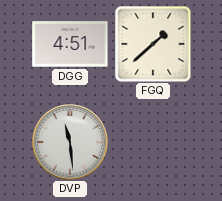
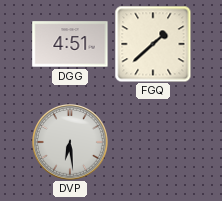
DVP: 11:29 -> 6:29
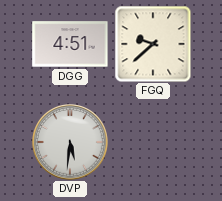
FGQ: 1:38 -> 9:38
DVP: 6:29 -> 5:31
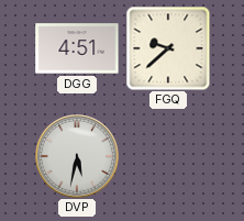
DVP: 5:31 -> 5:32
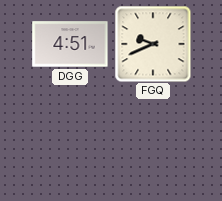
FGQ: 9:38 -> 9:41
DVP: 5:32 -> none
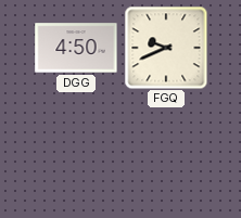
DGG: 4:51 -> 4:50
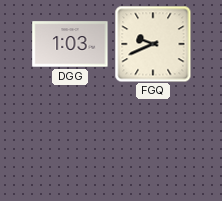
DGG: 4:50 -> 1:03
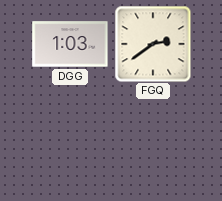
FGQ: 9:41 -> 2:39
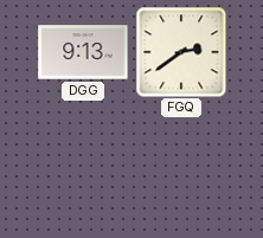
DGG: 1:03 -> 9:13
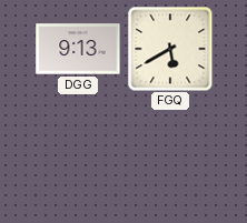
FGQ: 2:39 -> 5:40
